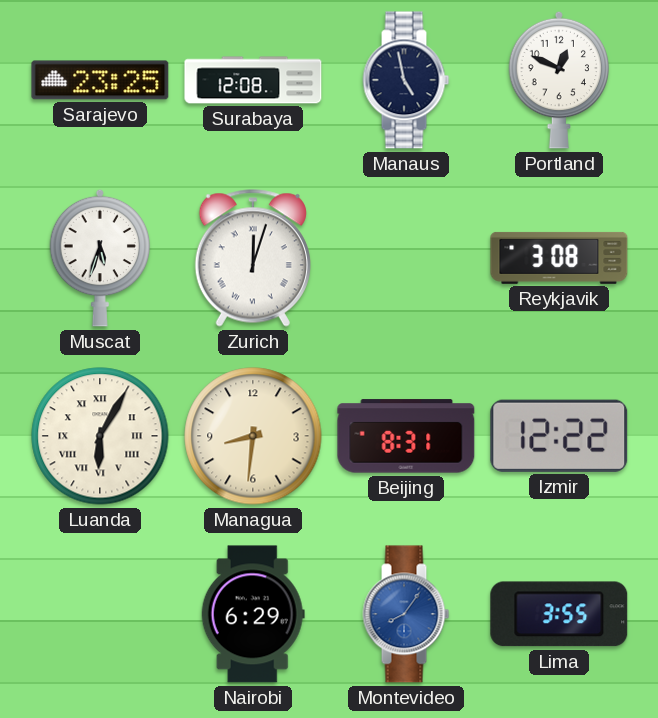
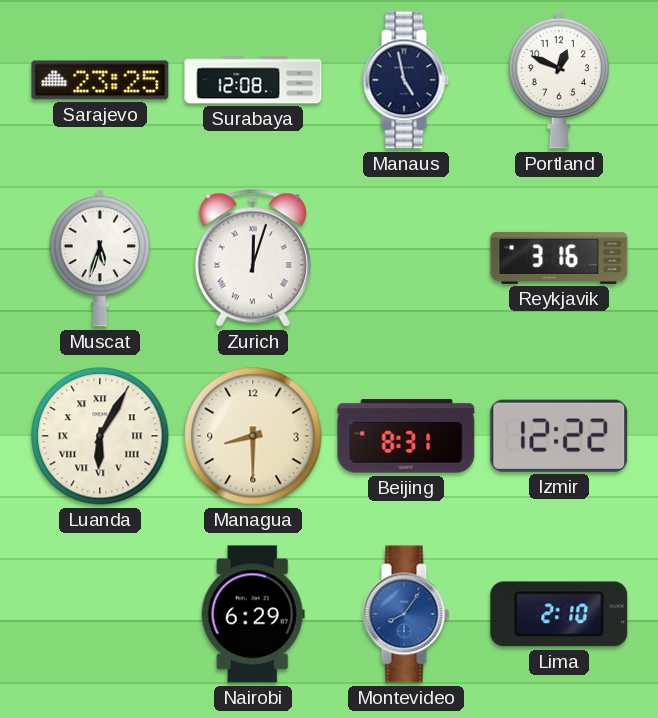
Reykjavik: 3:08 -> 3:16
Managua: 8:31 -> 8:30
Lima: 3:55 -> 2:10
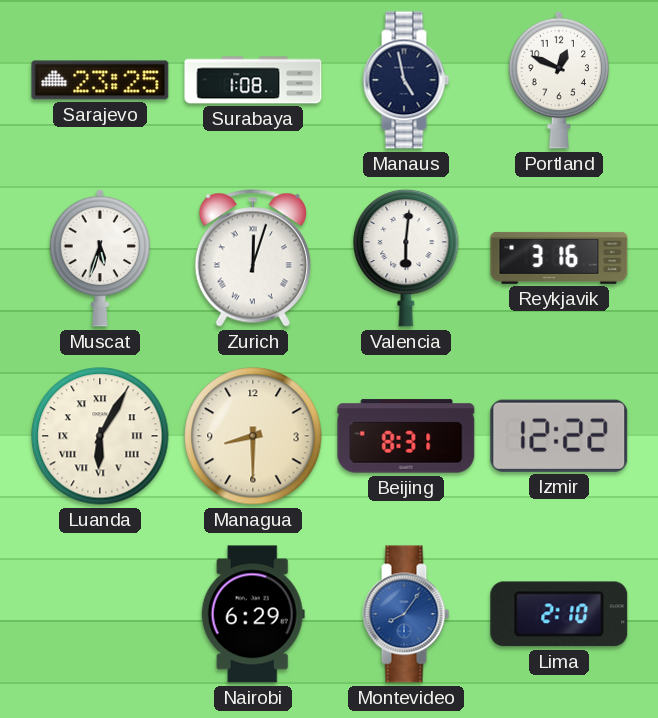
Surabaya: 12:08 -> 1:08
Valencia: none -> 6:01
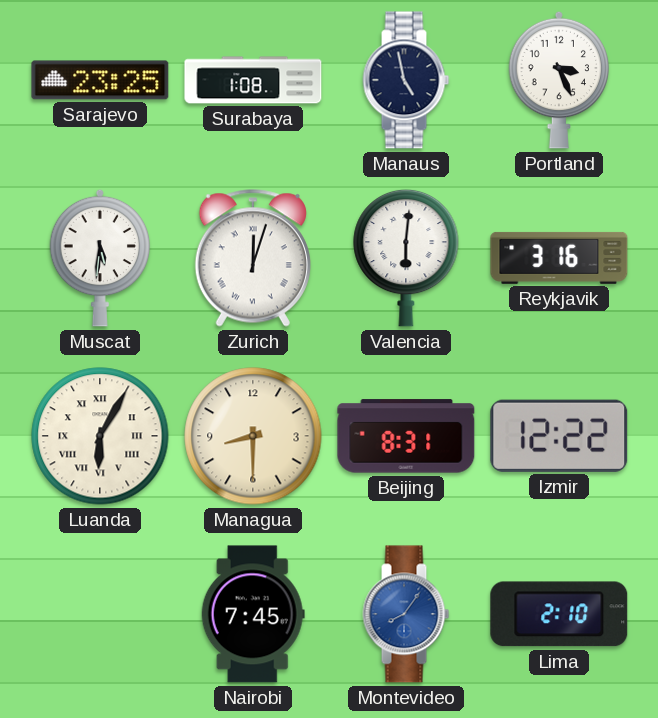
Portland: 12:49 -> 3:26
Muscat: 5:33 -> 5:31
Nairobi: 6:29 -> 7:45
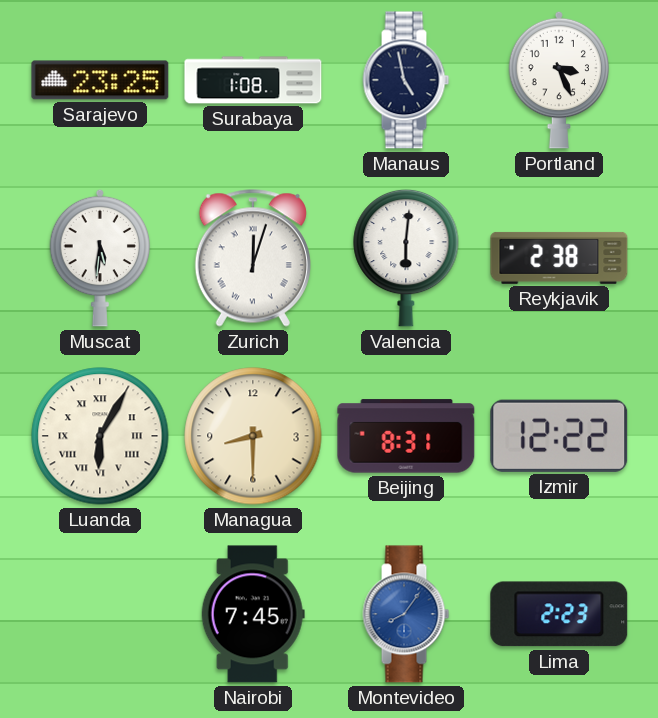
Reykjavik: 3:16 -> 2:38
Lima: 2:10 -> 2:23
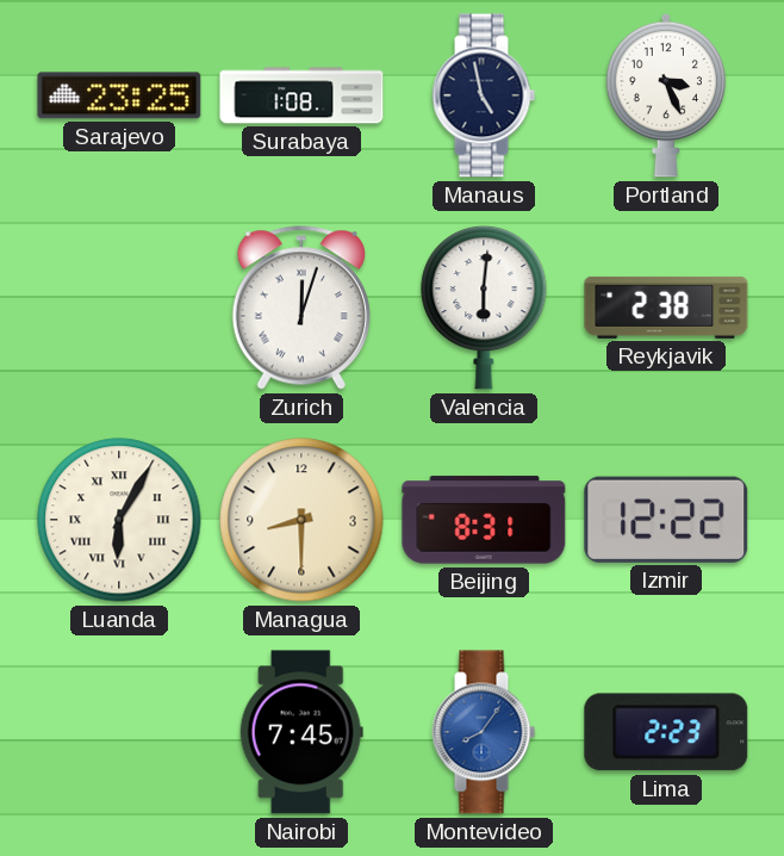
Muscat: 5:31 -> none
